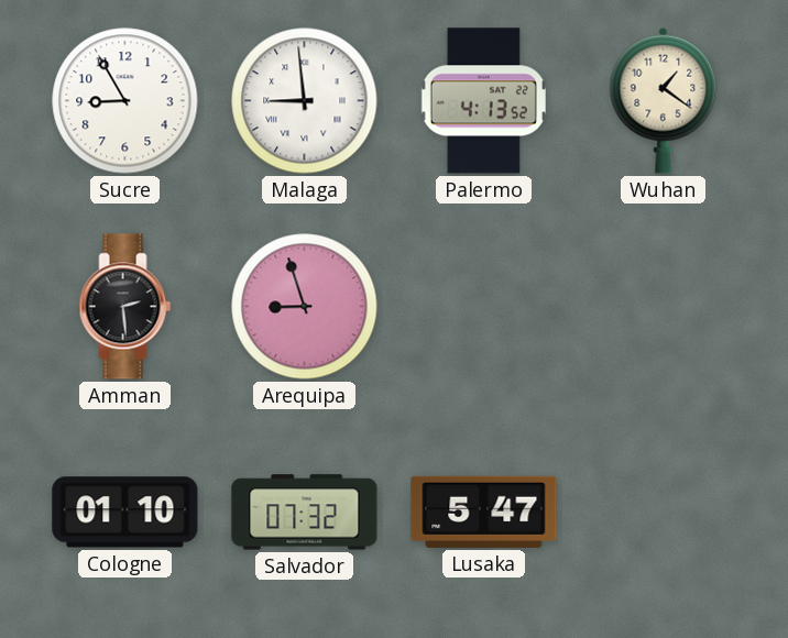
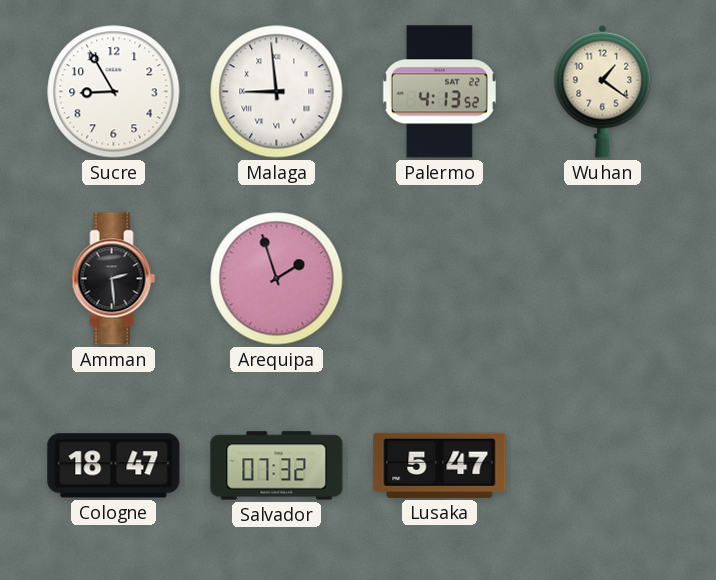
Arequipa: 8:57 -> 1:57
Cologne: 01:10 -> 18:47
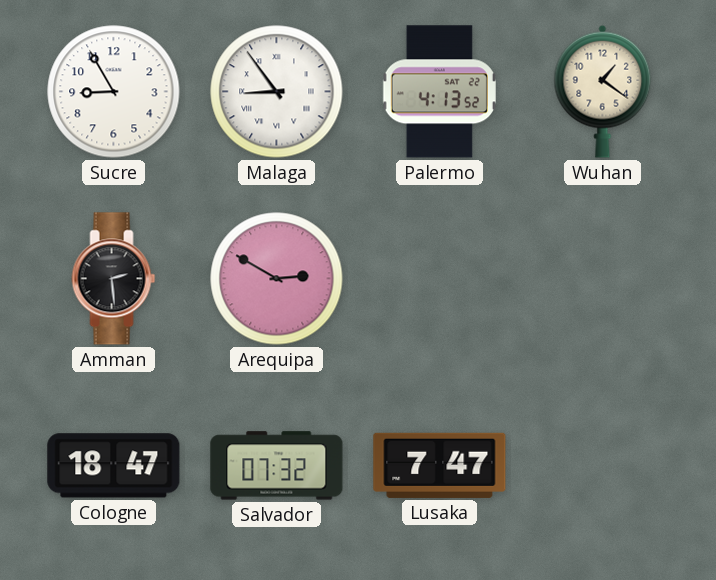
Malaga: 8:59 -> 8:54
Arequipa: 1:57 -> 2:50
Lusaka: 5:47 -> 7:47
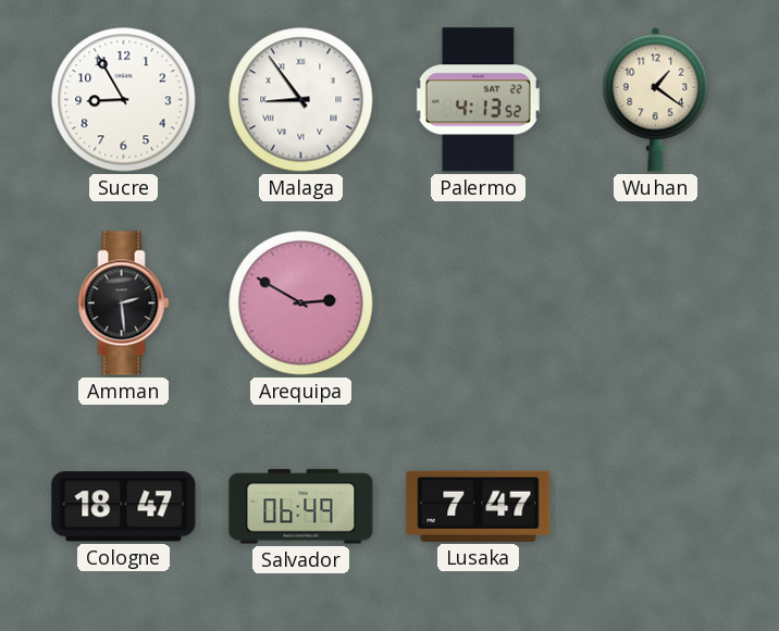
Salvador: 07:32 -> 06:49
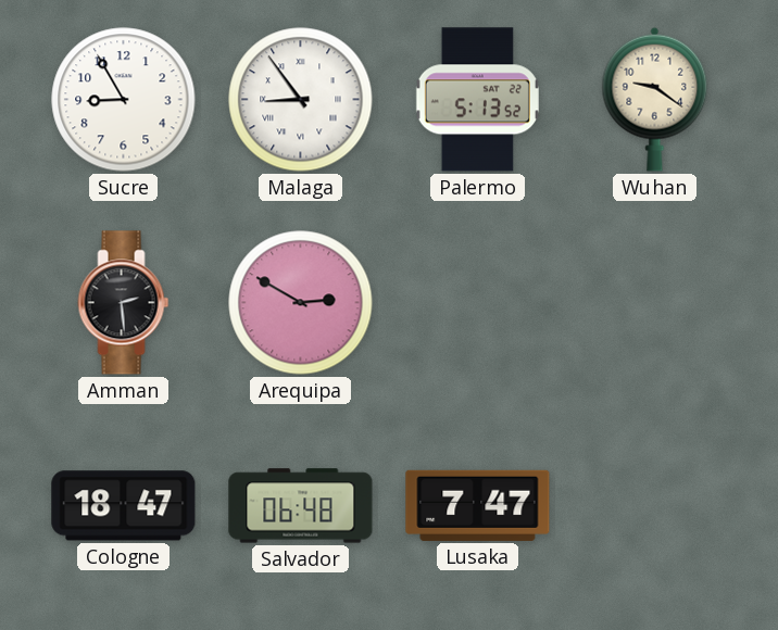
Palermo: 4:13 -> 5:13
Wuhan: 1:21 -> 9:21
Salvador: 06:49 -> 06:48
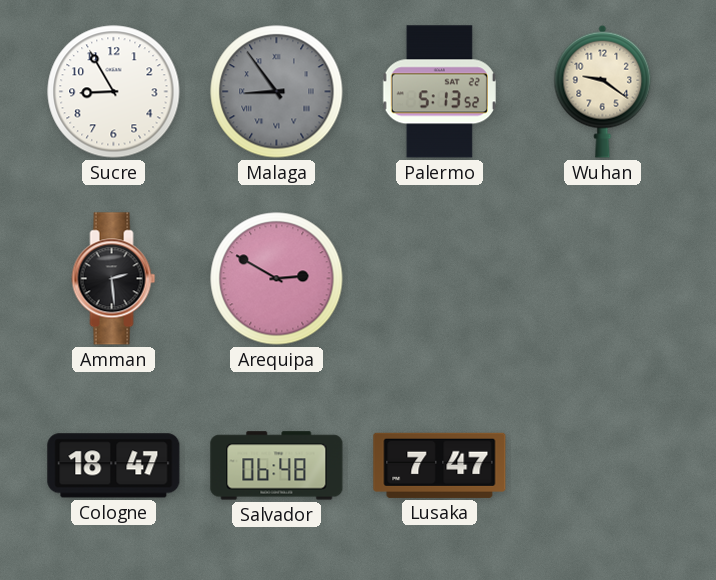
Malaga dial: white -> grey
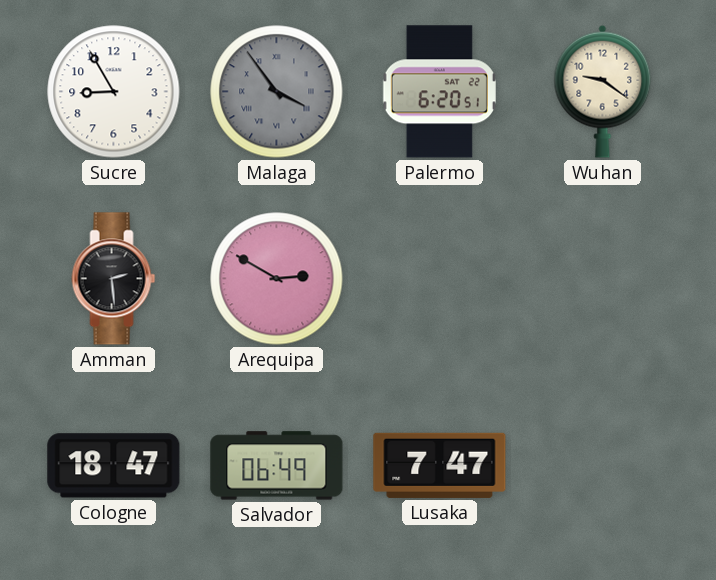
Malaga: 8:54 -> 3:54
Palermo: 5:13 -> 6:20
Salvador: 06:48 -> 06:49
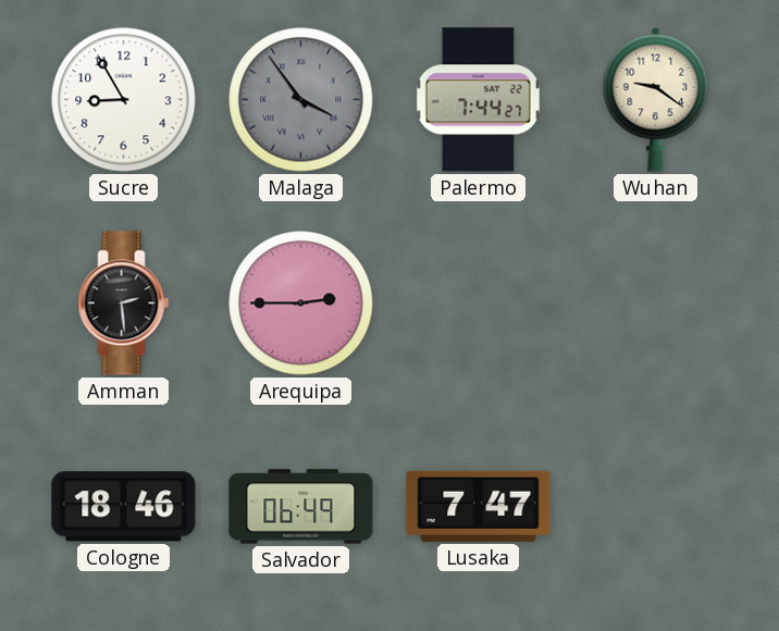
Palermo: 6:20 -> 7:44
Arequipa: 2:50 -> 2:45
Cologne: 18:47 -> 18:46
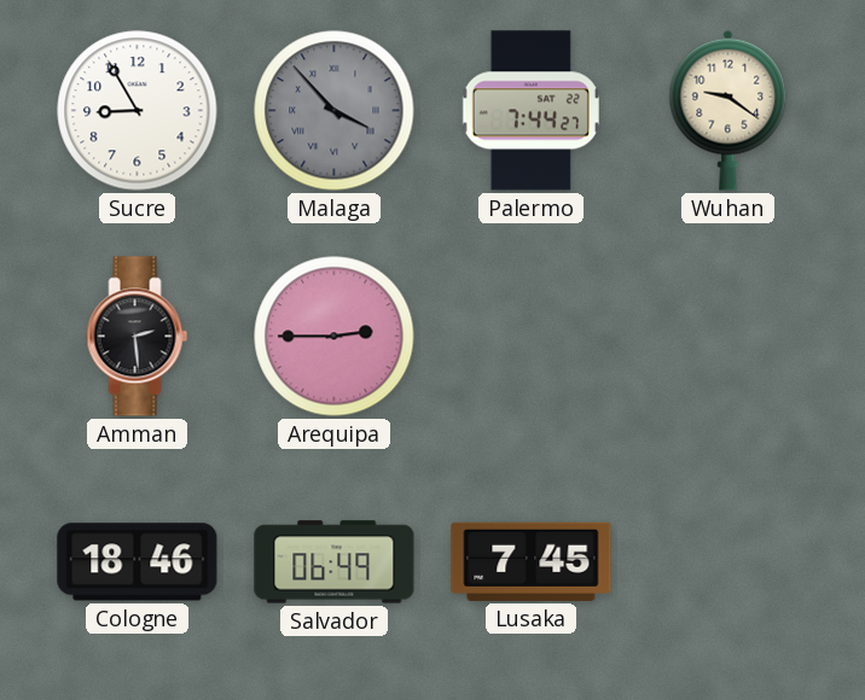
Malaga: 3:54 -> 3:53
Lusaka: 7:47 -> 7:45
